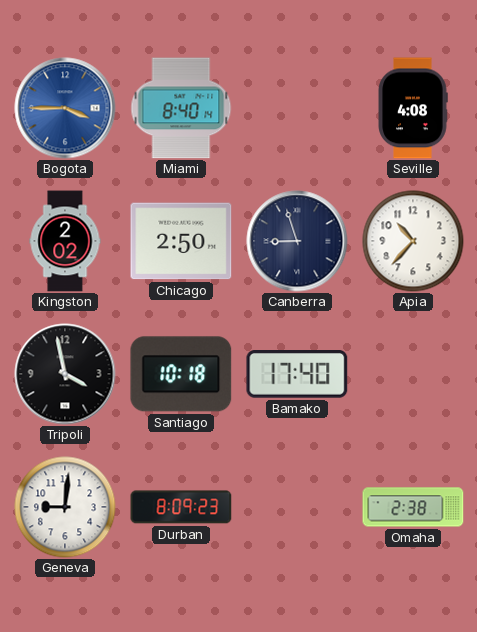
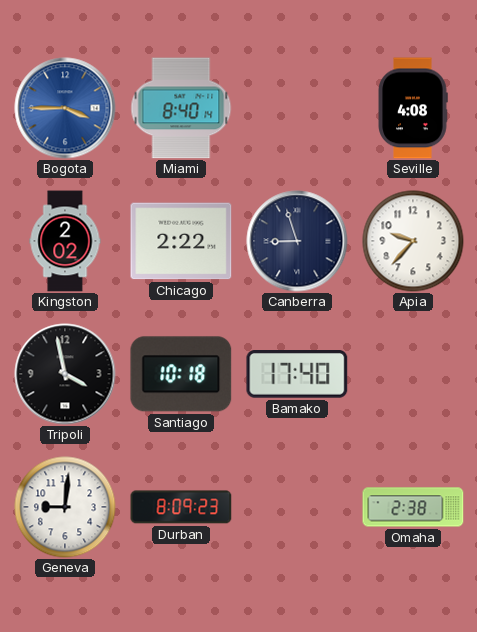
Chicago: 2:50 -> 2:22
Apia: 10:37 -> 9:37
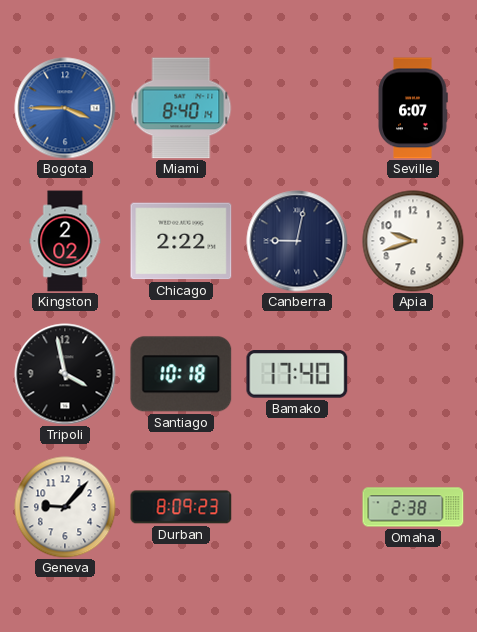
Seville: 4:08 -> 6:07
Canberra: 8:57 -> 9:02
Apia: 9:37 -> 9:42
Geneva: 9:01 -> 9:07
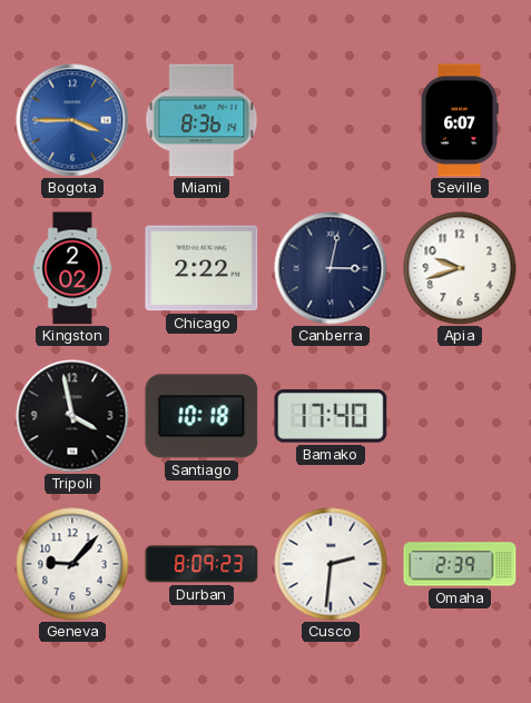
Miami: 8:40 -> 8:36
Canberra: 9:02 -> 3:02
Cusco: none -> 2:31
Omaha: 2:38 -> 2:39
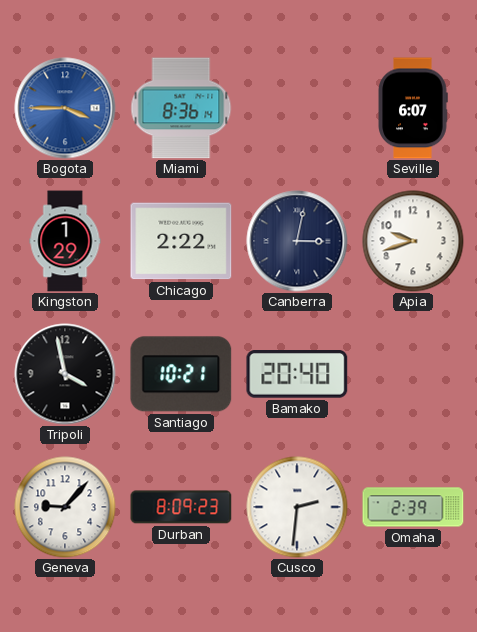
Kingston: 2:02 -> 1:29
Santiago: 10:18 -> 10:21
Bamako: 17:40 -> 20:40
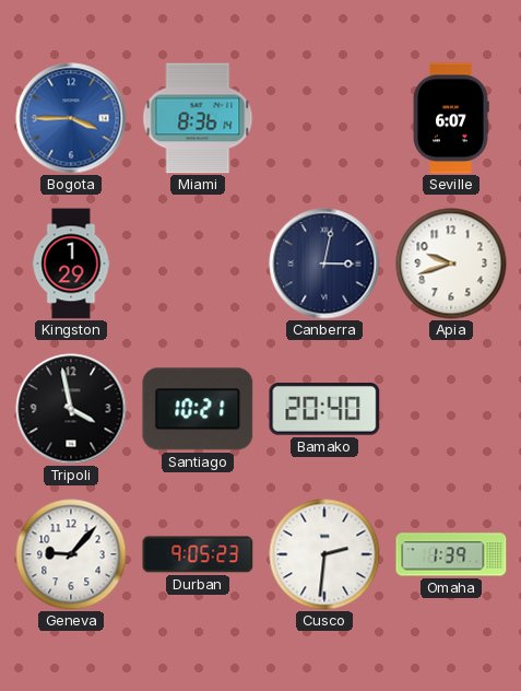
Chicago: 2:22 -> none
Durban: 8:09 -> 9:05
Omaha: 2:39 -> 1:39
